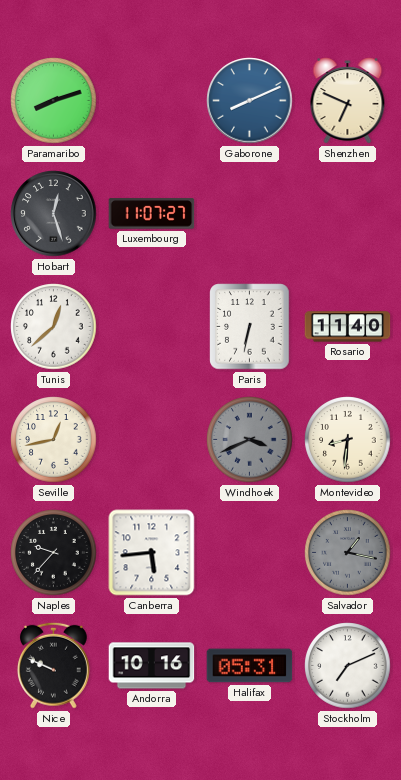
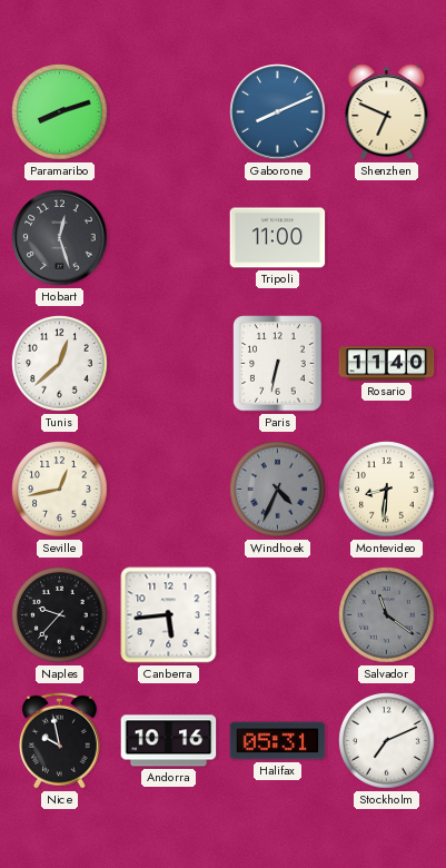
Luxembourg: 11:07 -> none
Tripoli: none -> 11:00
Windhoek: 3:41 -> 4:34
Salvador: 1:17 -> 11:21
Nice: 9:49 -> 9:58
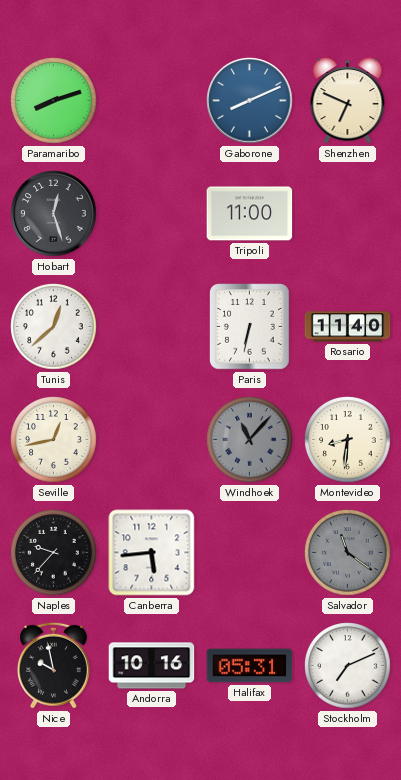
Windhoek: 4:34 -> 11:07
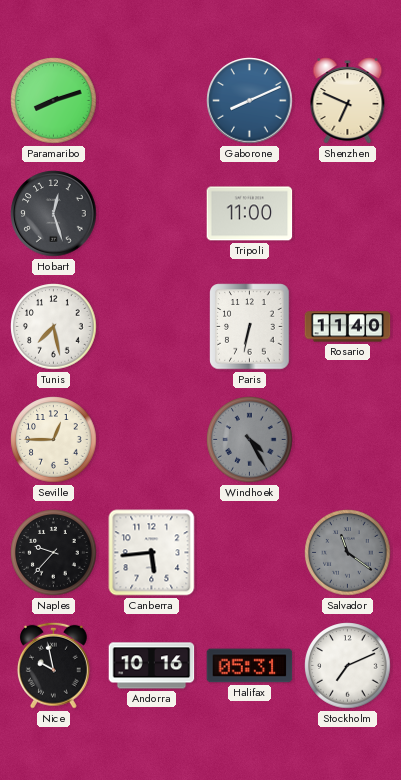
Tunis: 12:38 -> 7:28
Seville: 12:43 -> 12:45
Windhoek: 11:07 -> 4:25
Montevideo: 8:31 -> none
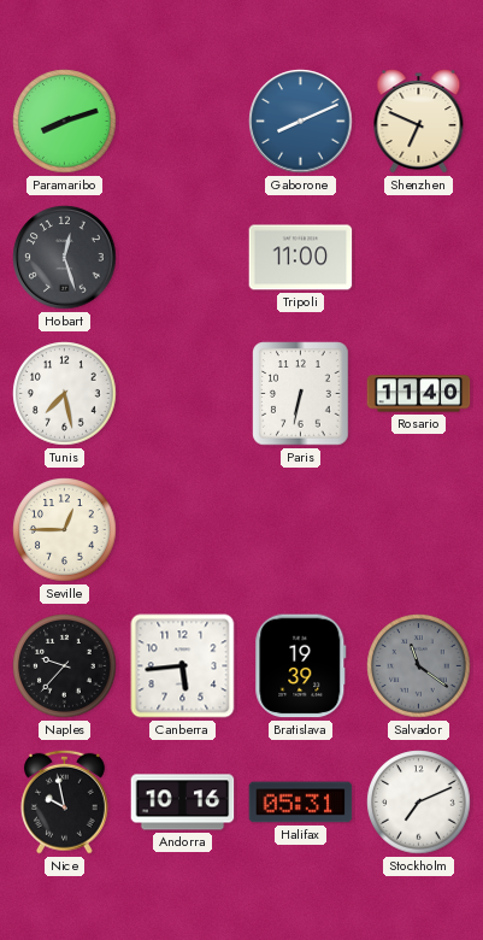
Windhoek: 4:25 -> none
Bratislava: none -> 19:39
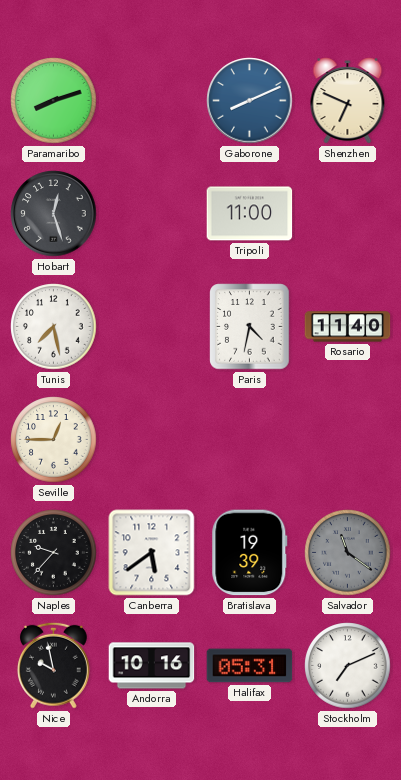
Paris: 6:32 -> 4:32
Canberra: 5:44 -> 5:39
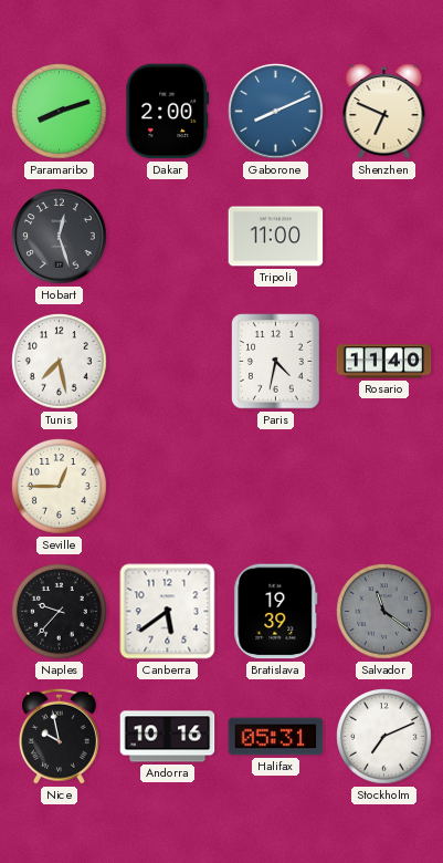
Dakar: none -> 2:00
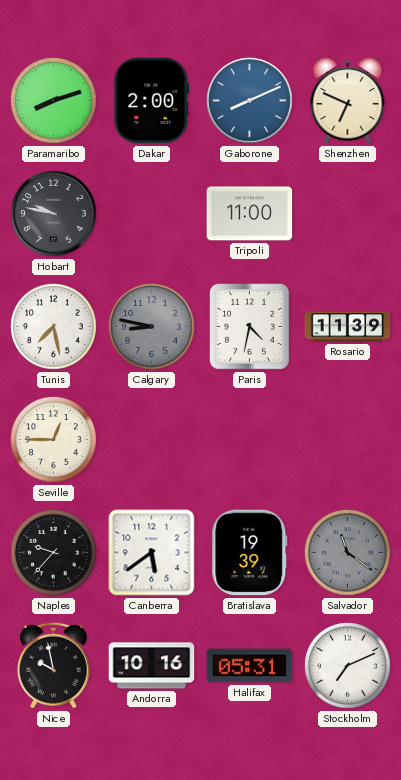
Hobart: 12:27 -> 9:47
Calgary: none -> 8:47
Rosario: 11:40 -> 11:39
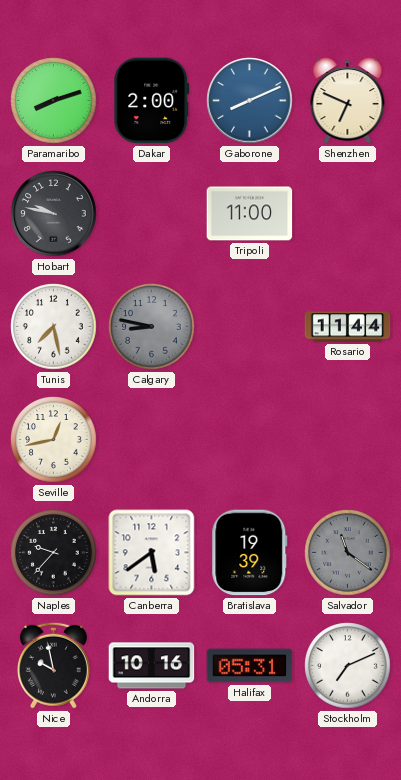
Paris: 4:32 -> none
Rosario: 11:39 -> 11:44
Seville: 12:45 -> 12:43
